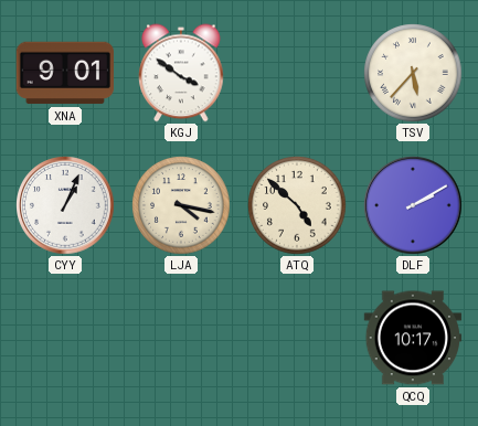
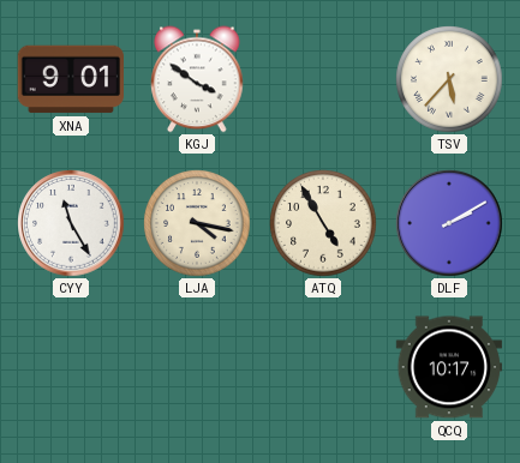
CYY: 1:04 -> 11:25
ATQ: 4:52 -> 4:55
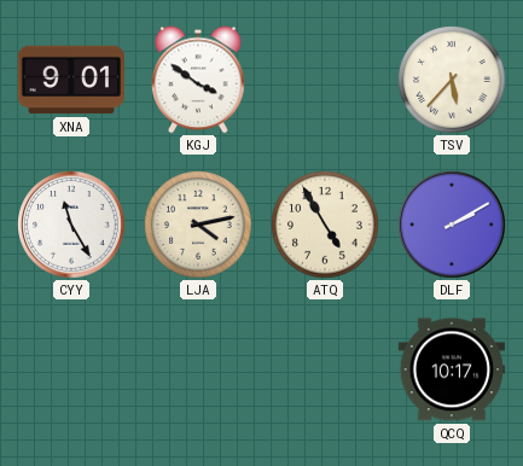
LJA: 4:17 -> 4:13
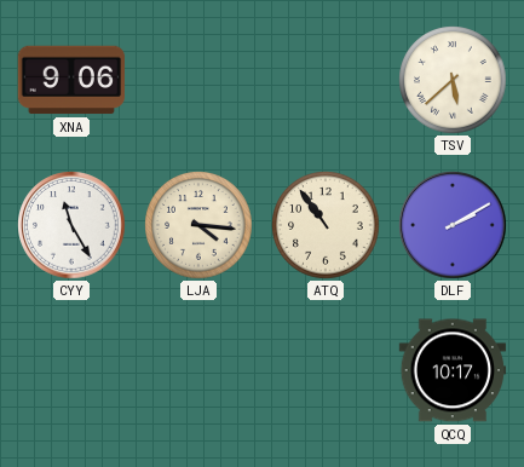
XNA: 9:01 -> 9:06
KGJ: 3:51 -> none
TSV: 5:37 -> 5:38
LJA: 4:13 -> 4:16
ATQ: 4:55 -> 10:54
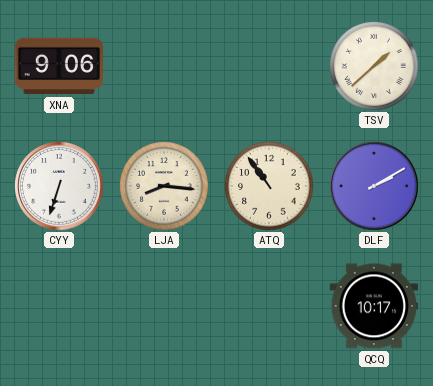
TSV: 5:38 -> 1:38
CYY: 11:25 -> 6:33
LJA: 4:16 -> 8:16
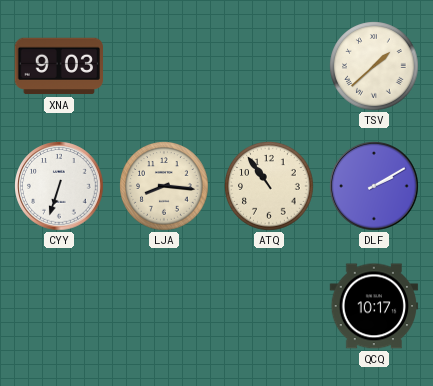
XNA: 9:06 -> 9:03
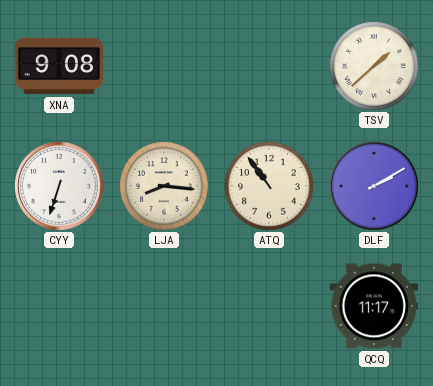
XNA: 9:03 -> 9:08
QCQ: 10:17 -> 11:17
